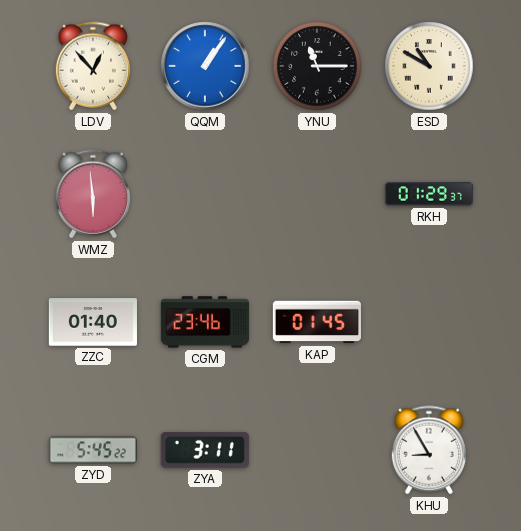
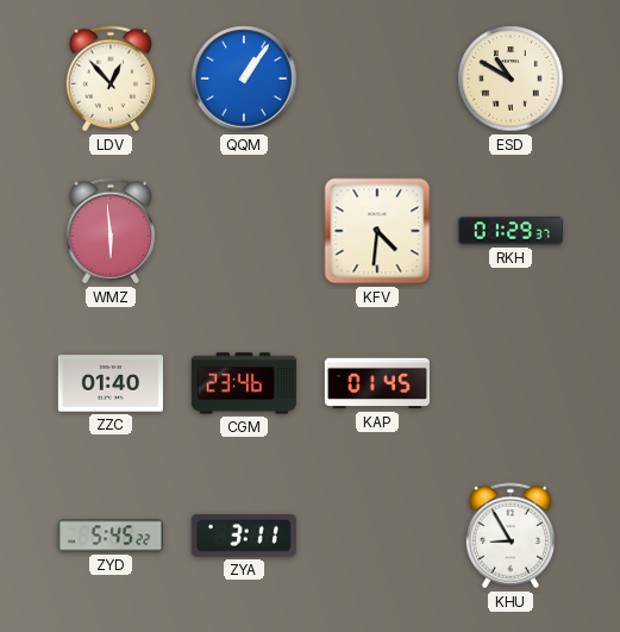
YNU: 11:15 -> none
KFV: none -> 4:31
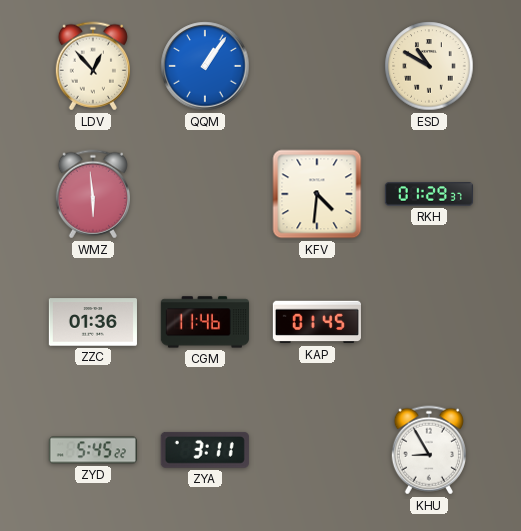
ZZC: 01:40 -> 01:36
CGM: 23:46 -> 11:46
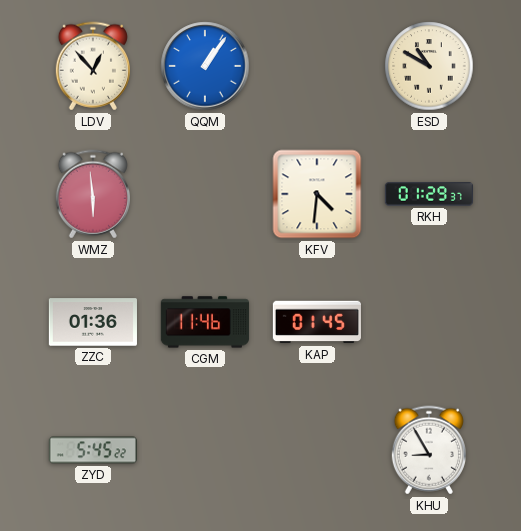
ZYA: 3:11 -> none
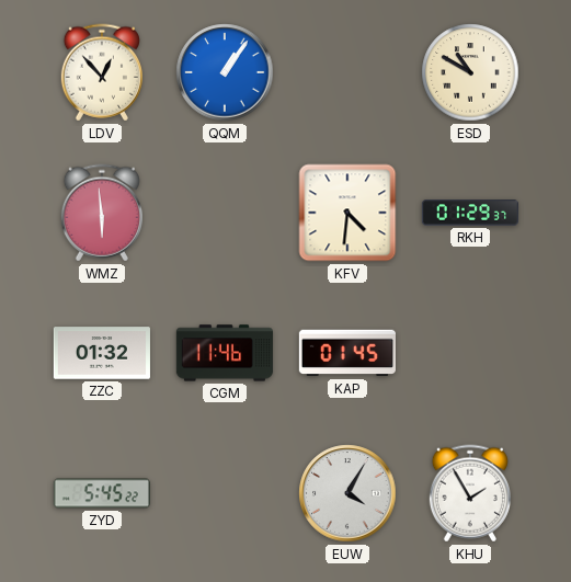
ZZC: 01:36 -> 01:32
EUW: none -> 4:05
KHU: 8:55 -> 1:55
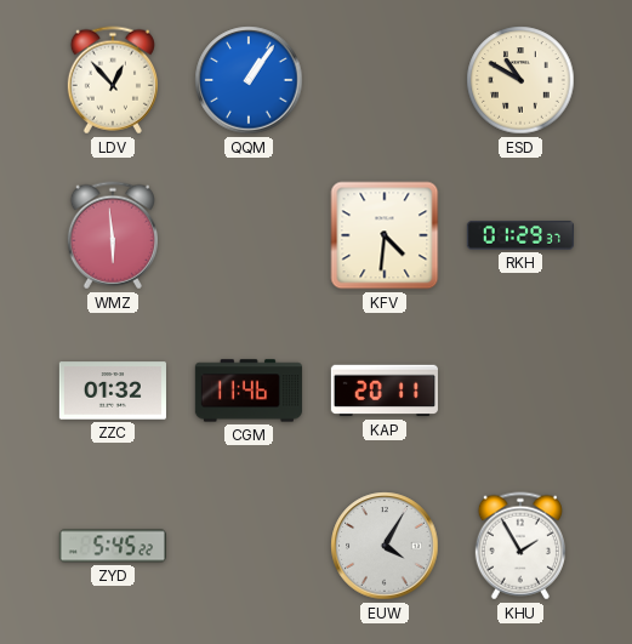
KAP: 01:45 -> 20:11
